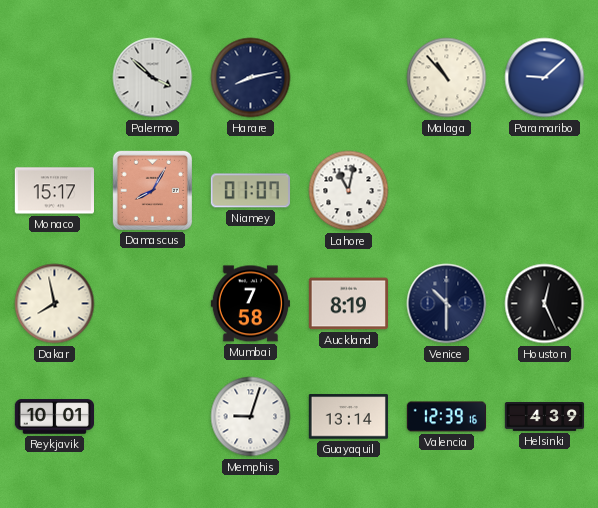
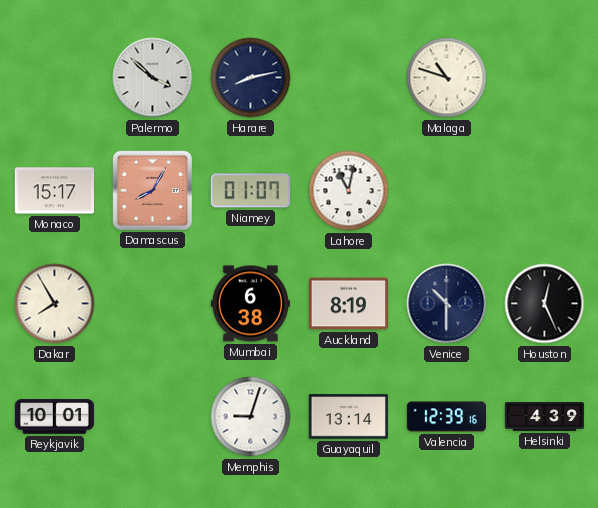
Malaga: 10:53 -> 10:48
Paramaribo: 9:08 -> none
Dakar: 7:58 -> 7:55
Mumbai: 7:58 -> 6:38
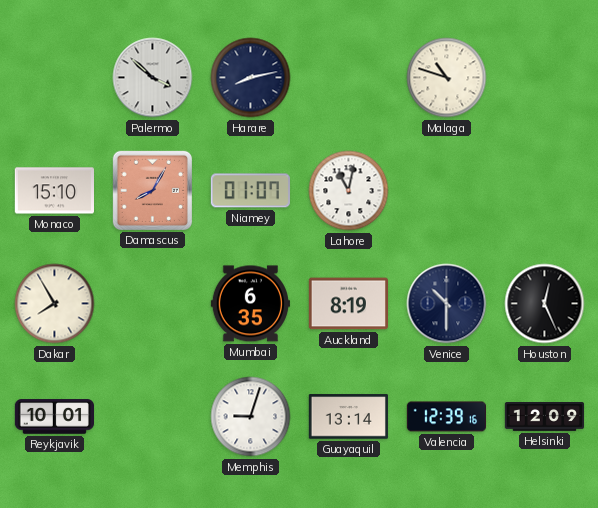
Monaco: 15:17 -> 15:10
Mumbai: 6:38 -> 6:35
Helsinki: 4:39 -> 12:09
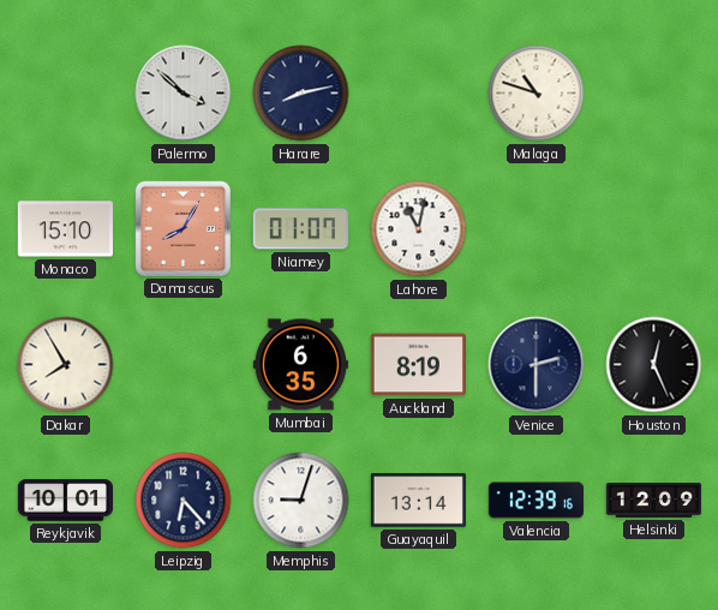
Venice: 10:30 -> 2:30
Leipzig: none -> 6:23
